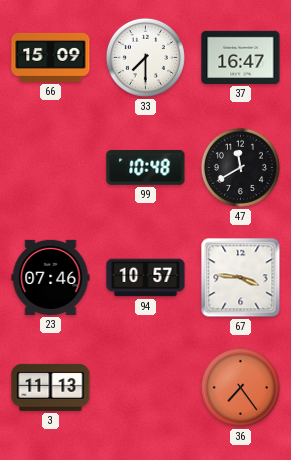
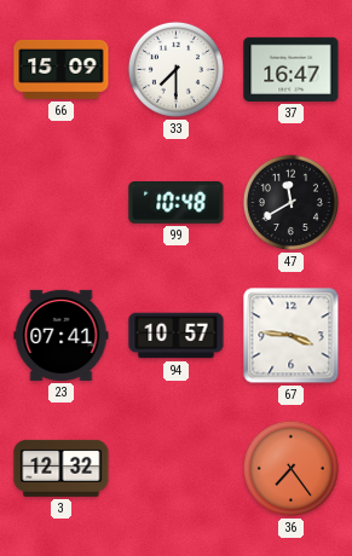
23: 07:46 -> 07:41
3: 11:13 -> 12:32
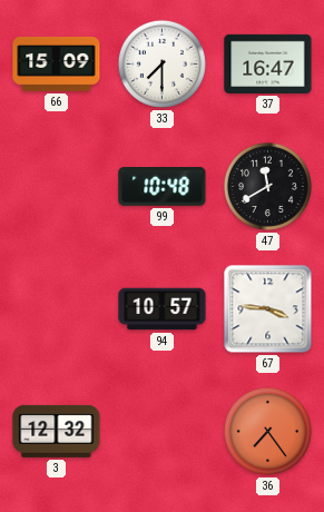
23: 07:41 -> none
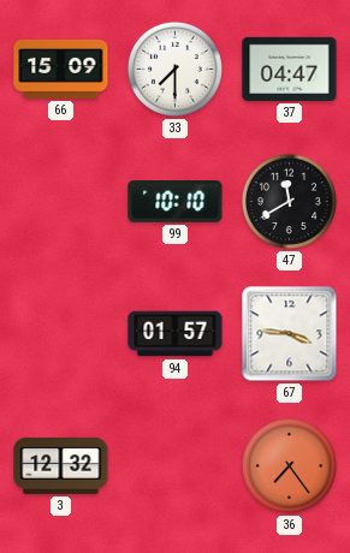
37: 16:47 -> 04:47
99: 10:48 -> 10:10
94: 10:57 -> 01:57
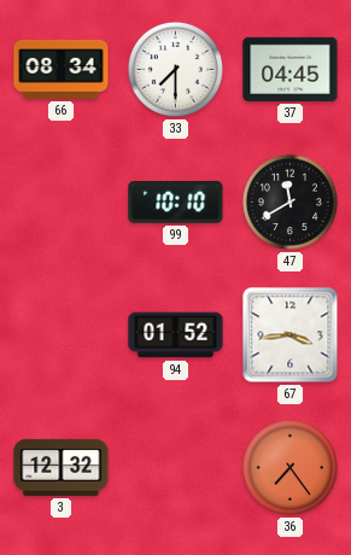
66: 15:09 -> 08:34
37: 04:47 -> 04:45
94: 01:57 -> 01:52
67: 3:46 -> 3:44
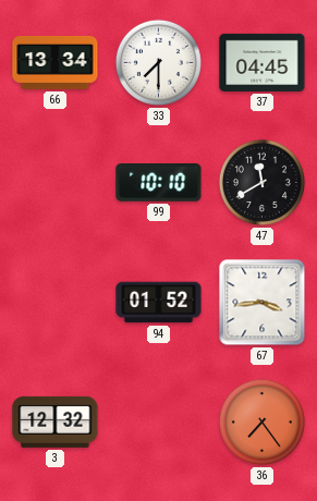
66: 08:34 -> 13:34
